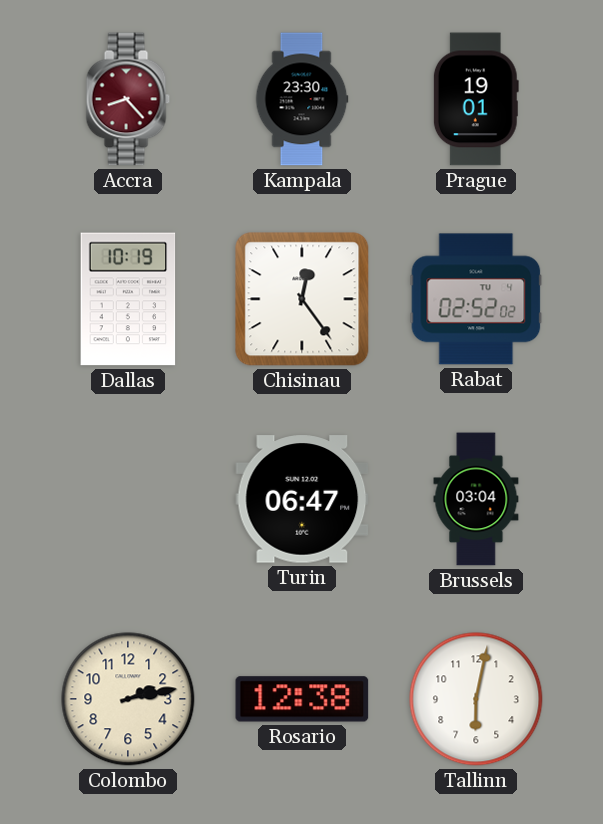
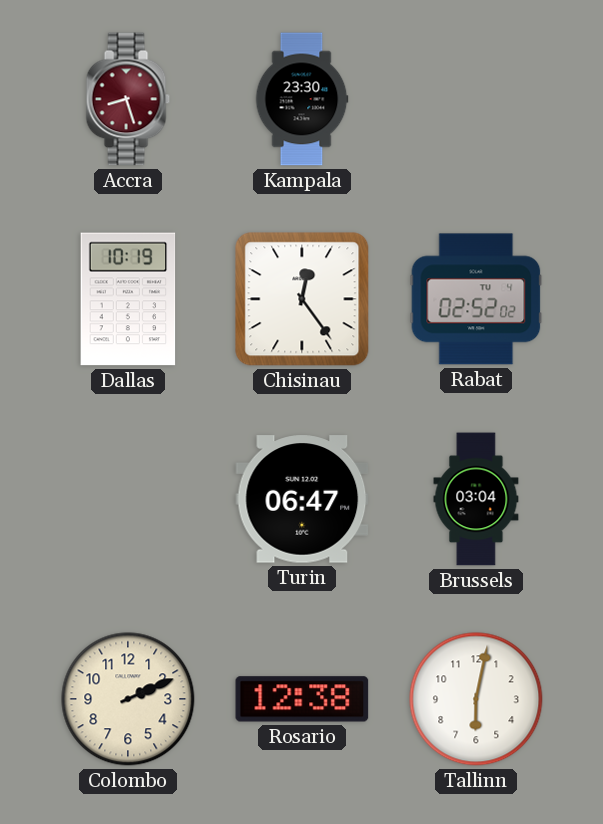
Accra: 8:23 -> 8:27
Prague: 19:01 -> none
Colombo: 2:13 -> 2:11
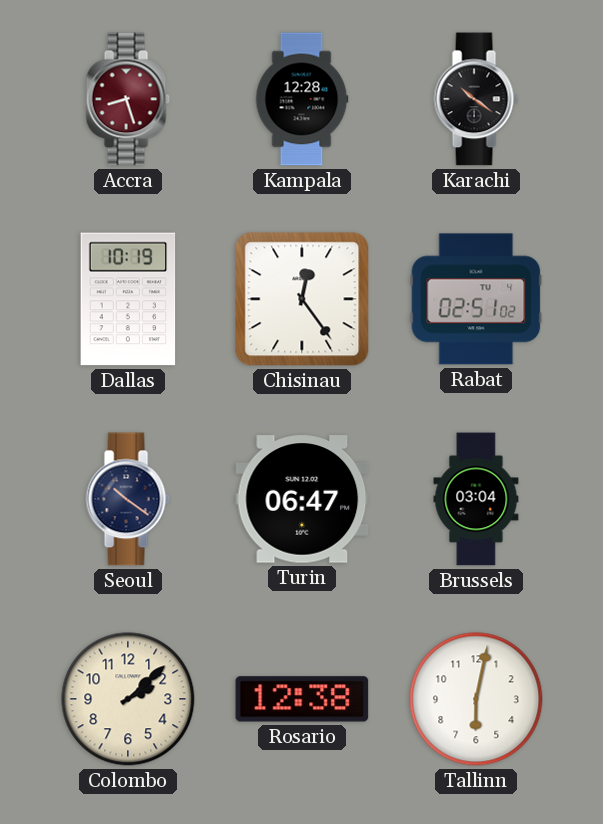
Kampala: 23:30 -> 12:28
Karachi: none -> 10:21
Rabat: 02:52 -> 02:51
Seoul: none -> 10:21
Colombo: 2:11 -> 2:08
